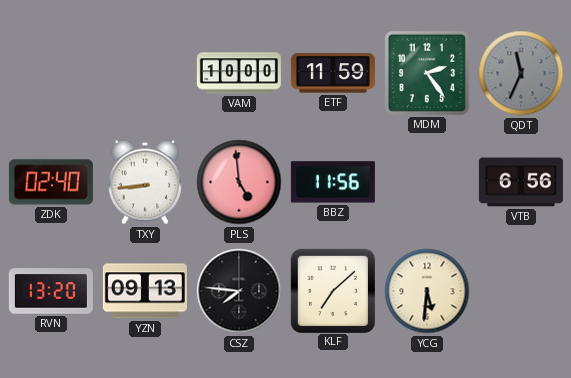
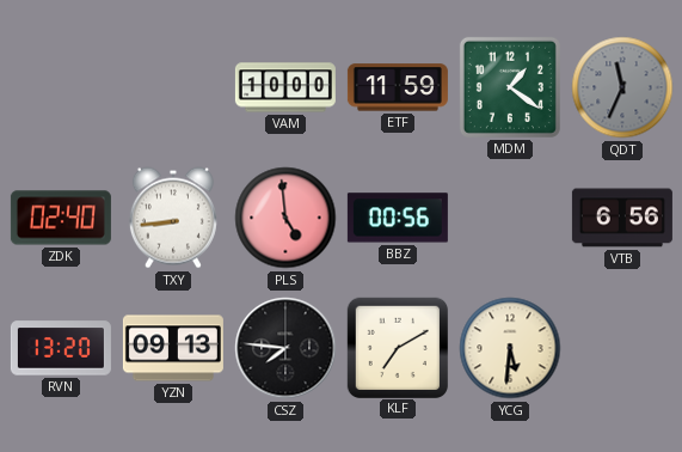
MDM: 2:24 -> 1:21
BBZ: 11:56 -> 00:56
KLF: 7:08 -> 7:10
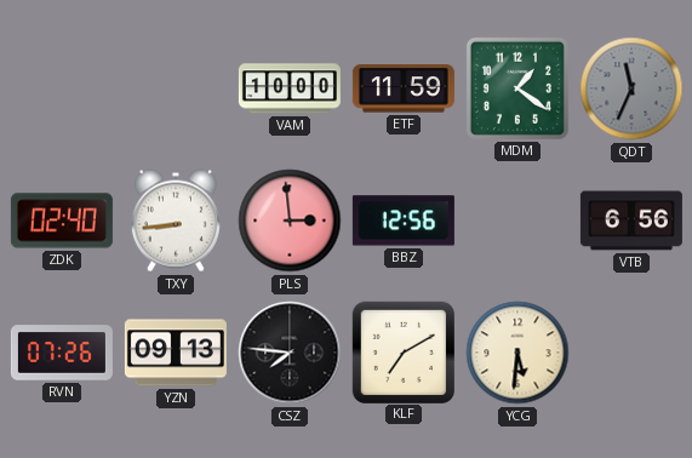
PLS: 4:59 -> 2:59
BBZ: 00:56 -> 12:56
RVN: 13:20 -> 07:26
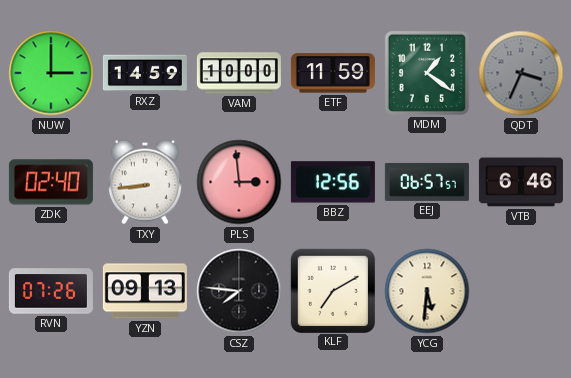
NUW: none -> 3:00
RXZ: none -> 14:59
QDT: 11:34 -> 3:34
EEJ: none -> 06:57
VTB: 6:56 -> 6:46
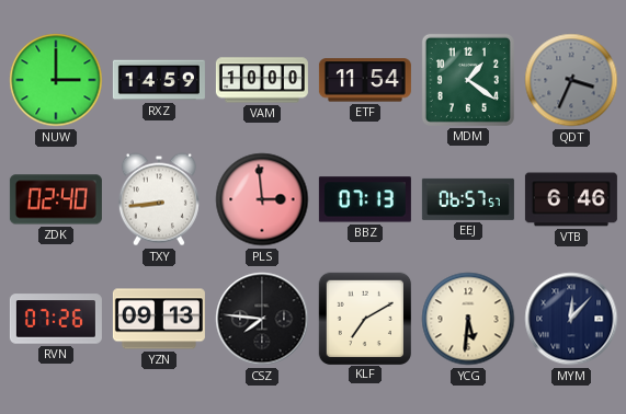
ETF: 11:59 -> 11:54
BBZ: 12:56 -> 07:13
MYM: none -> 12:07
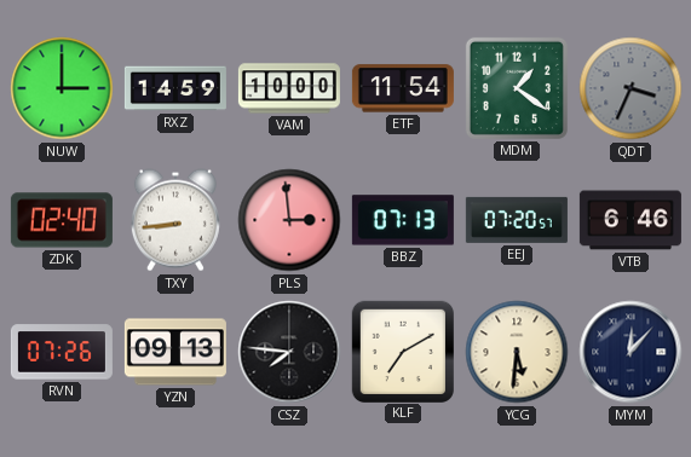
EEJ: 06:57 -> 07:20
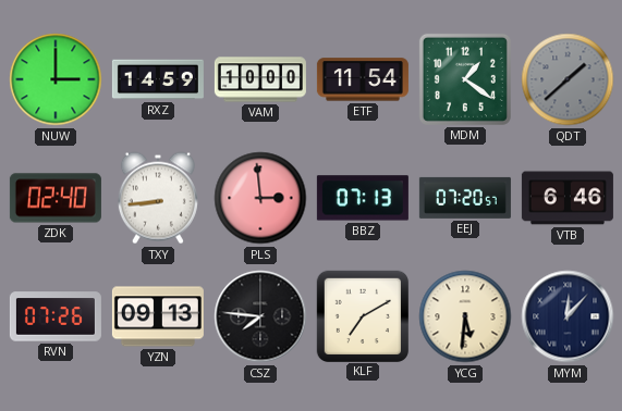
QDT: 3:34 -> 1:38
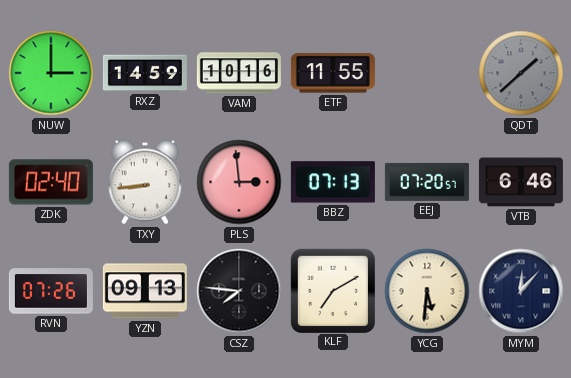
VAM: 10:00 -> 10:16
ETF: 11:54 -> 11:55
MDM: 1:21 -> none
